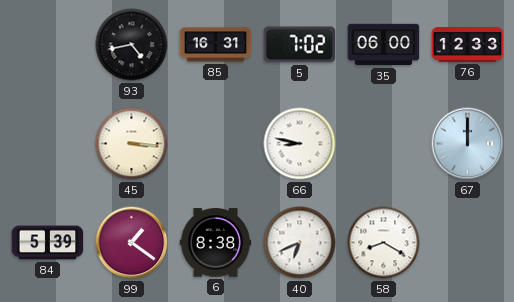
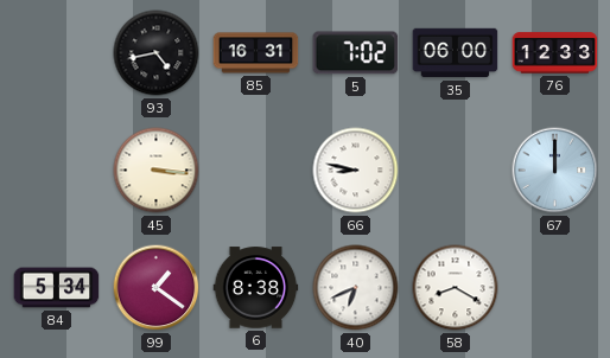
84: 5:39 -> 5:34
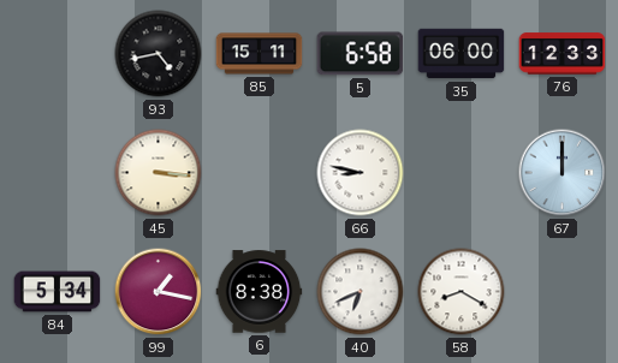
85: 16:31 -> 15:11
5: 7:02 -> 6:58
99: 1:21 -> 1:17
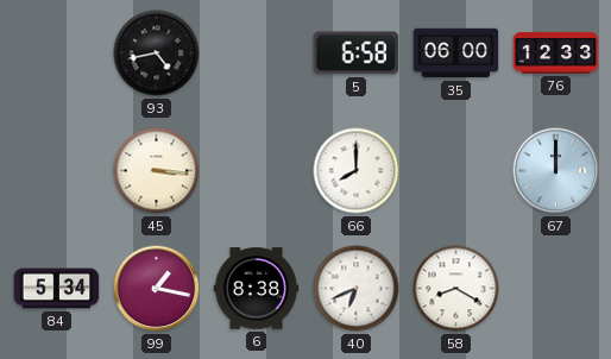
85: 15:11 -> none
66: 8:47 -> 8:00
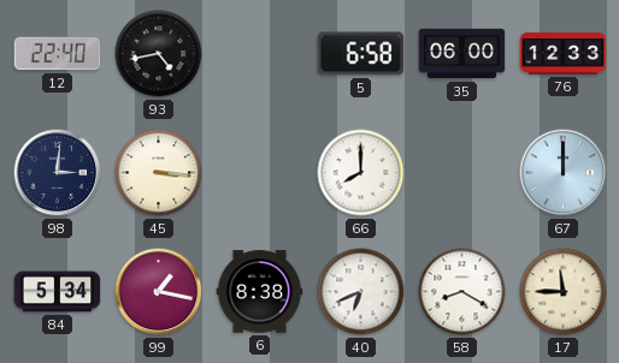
12: none -> 22:40
98: none -> 3:01
17: none -> 11:45
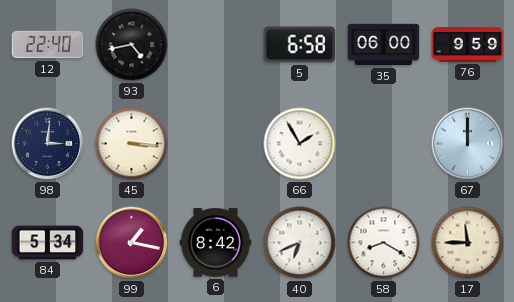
76: 12:33 -> 9:59
66: 8:00 -> 1:55
6: 8:38 -> 8:42
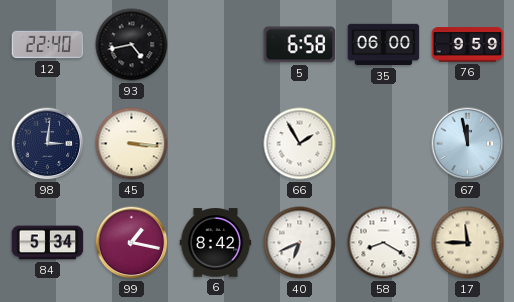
67: 12:00 -> 11:58
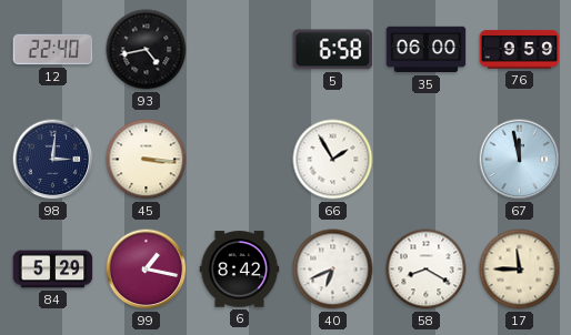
84: 5:34 -> 5:29
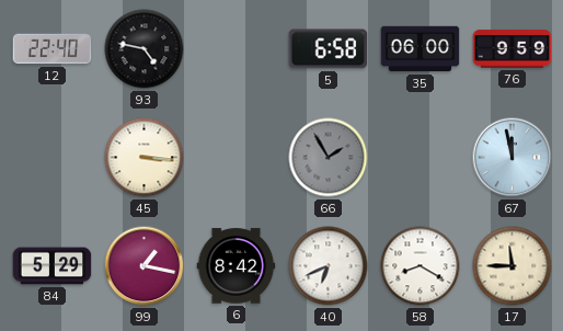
93: 4:43 -> 4:47
98: 3:01 -> none
66 dial: white -> grey
